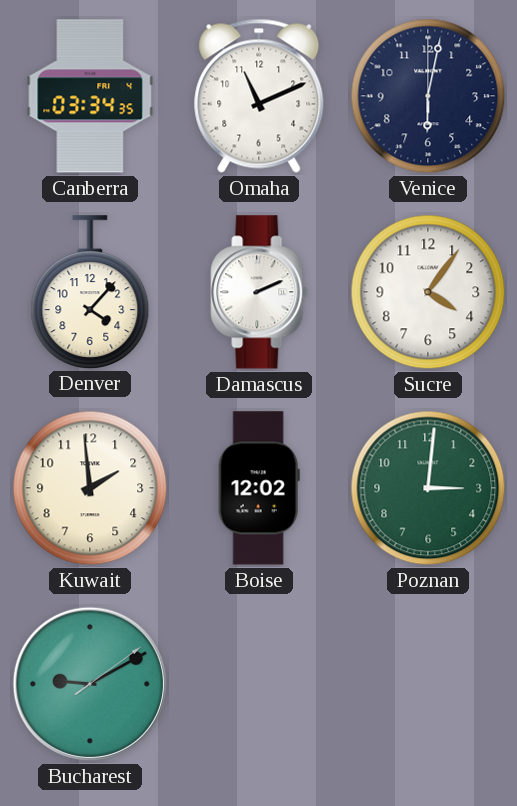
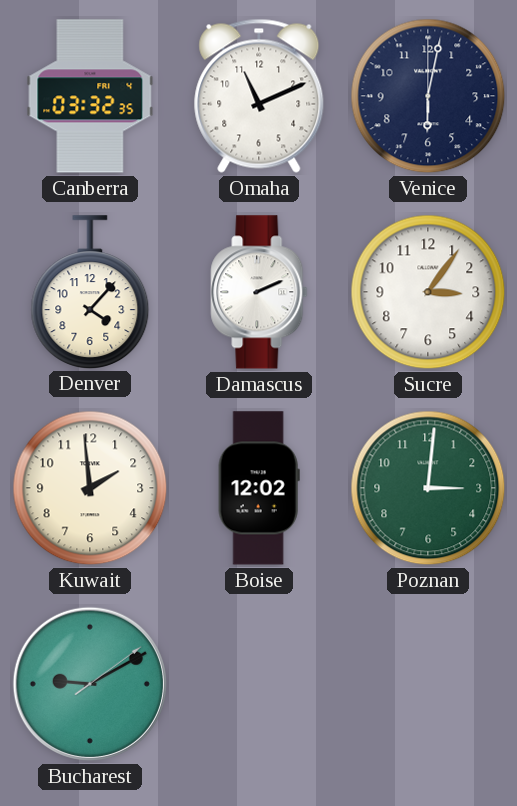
Canberra: 03:34 -> 03:32
Sucre: 4:06 -> 3:06
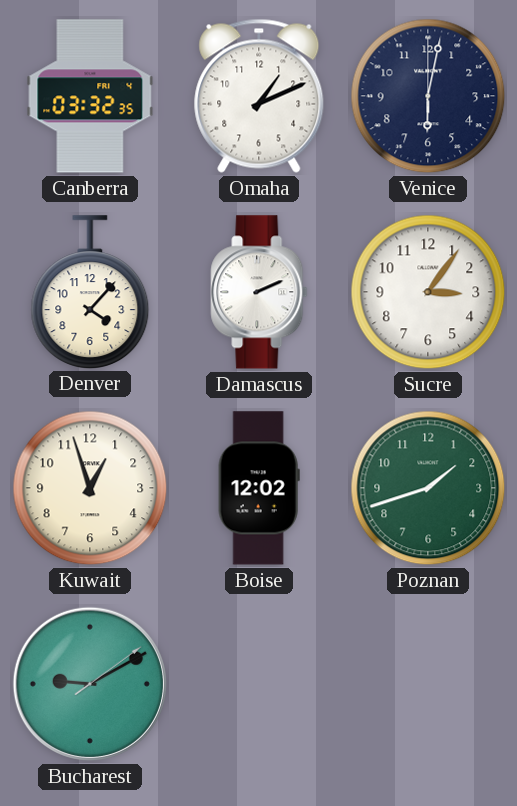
Omaha: 11:11 -> 1:11
Kuwait: 1:59 -> 12:57
Poznan: 3:01 -> 1:42
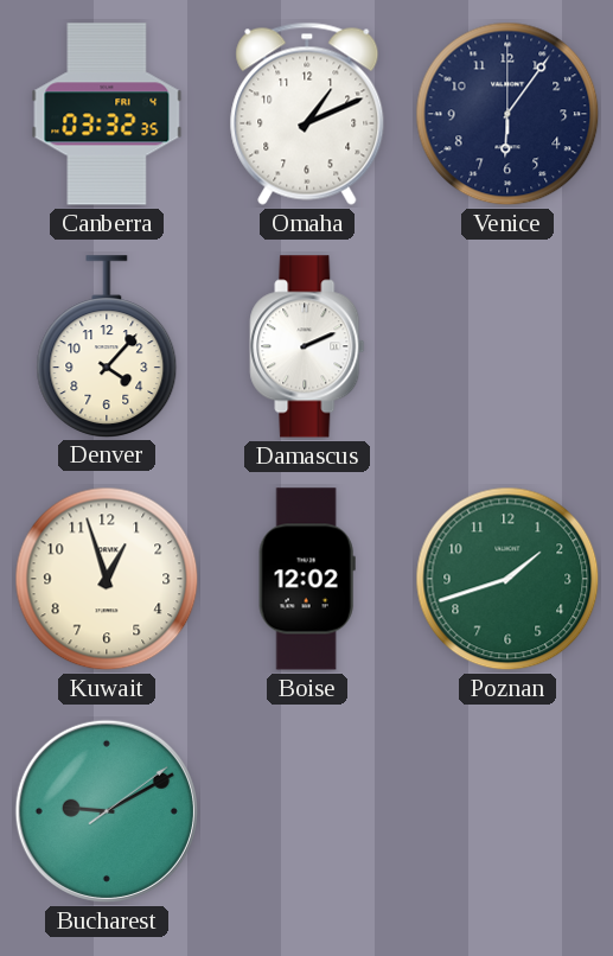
Venice: 6:02 -> 6:06
Sucre: 3:06 -> none
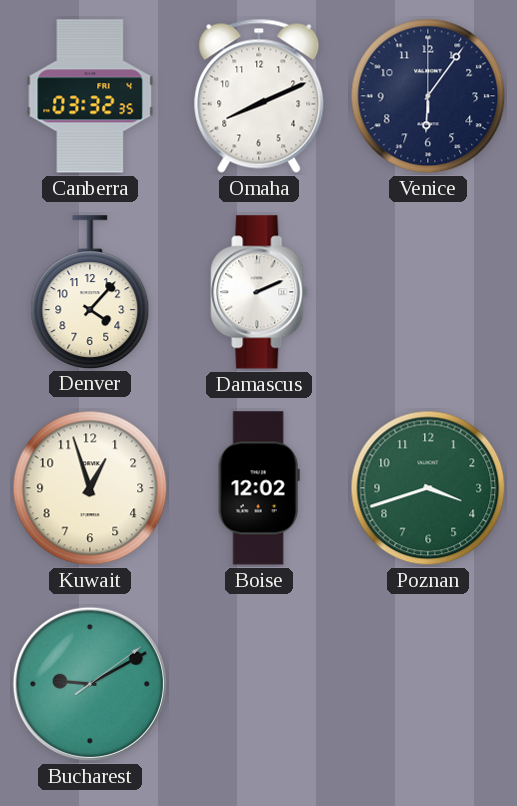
Omaha: 1:11 -> 8:11
Poznan: 1:42 -> 3:42
